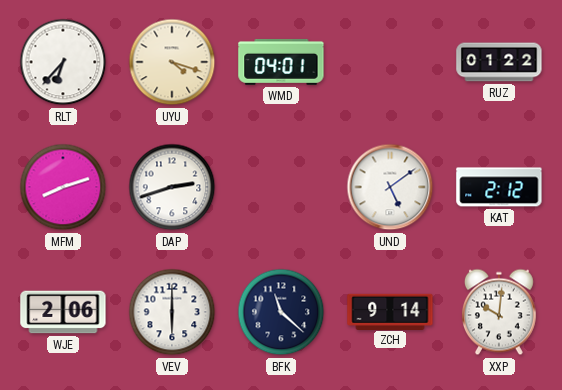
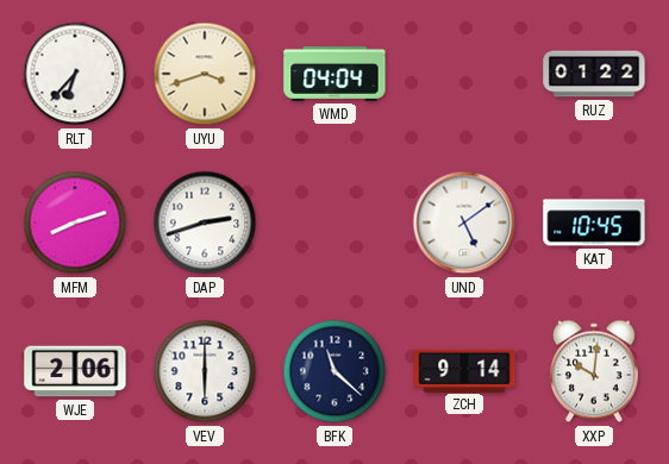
UYU: 4:18 -> 3:42
WMD: 04:01 -> 04:04
KAT: 2:12 -> 10:45
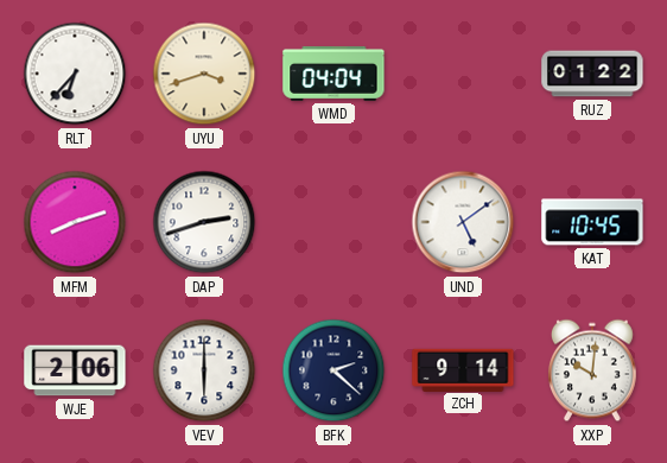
BFK: 11:22 -> 2:22
